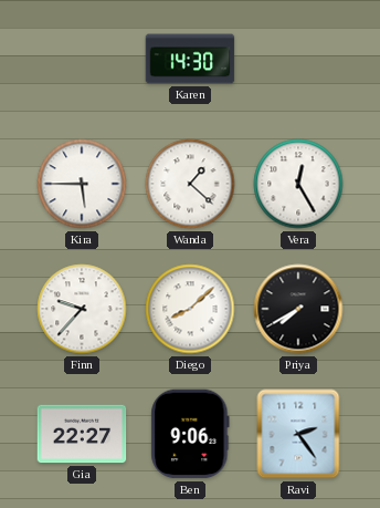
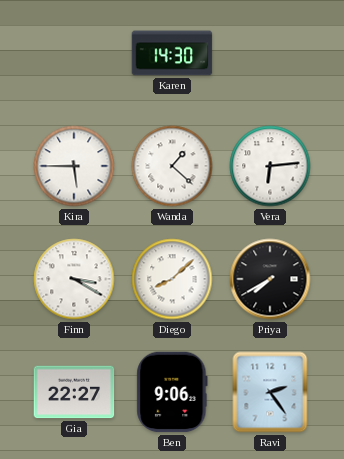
Vera: 12:25 -> 6:14
Finn: 9:37 -> 3:20
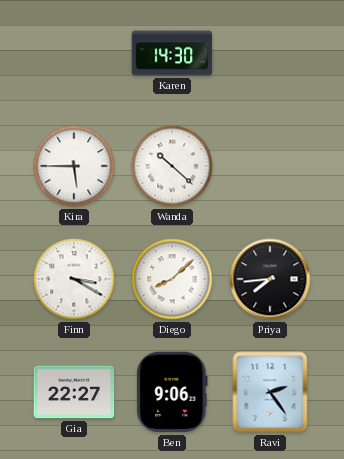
Wanda: 1:22 -> 10:22
Vera: 6:14 -> none
Priya: 7:40 -> 7:44
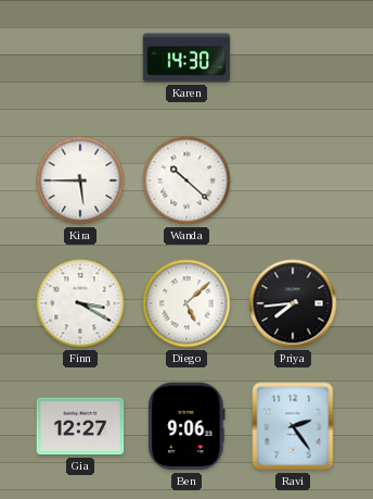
Diego: 8:08 -> 5:08
Gia: 22:27 -> 12:27
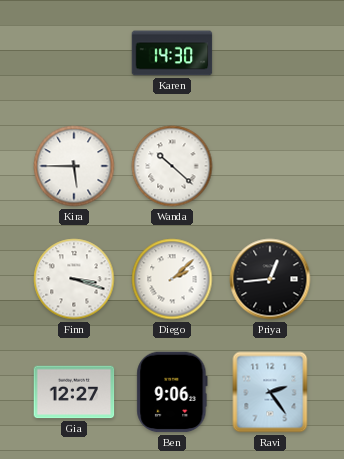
Finn: 3:20 -> 3:18
Diego: 5:08 -> 2:08
Priya: 7:44 -> 12:44
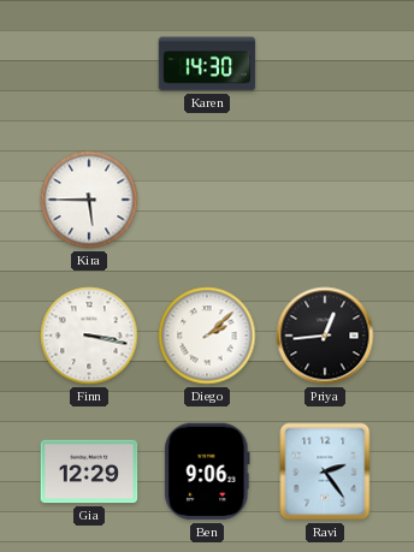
Wanda: 10:22 -> none
Finn: 3:18 -> 3:17
Gia: 12:27 -> 12:29
